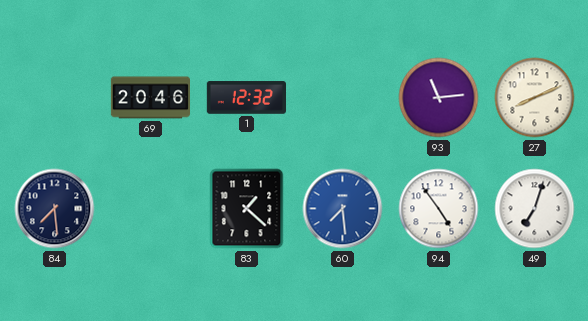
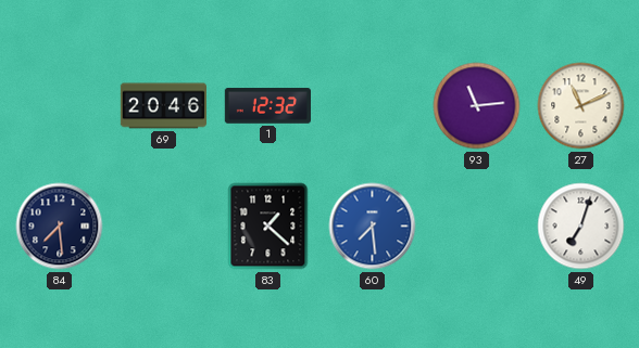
27: 8:11 -> 11:11
94: 4:54 -> none
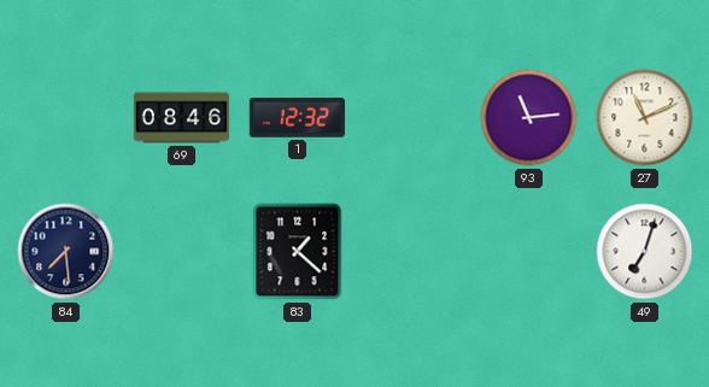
69: 20:46 -> 08:46
60: 7:29 -> none
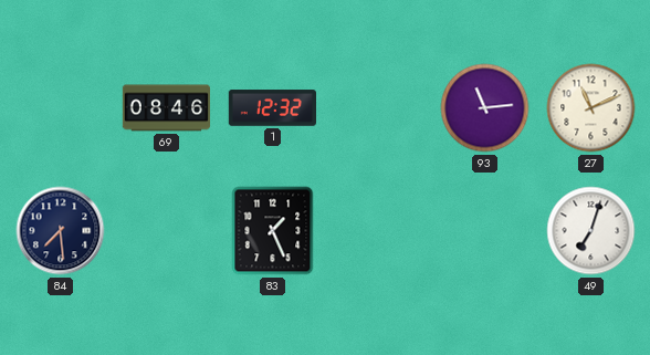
83: 1:22 -> 1:26
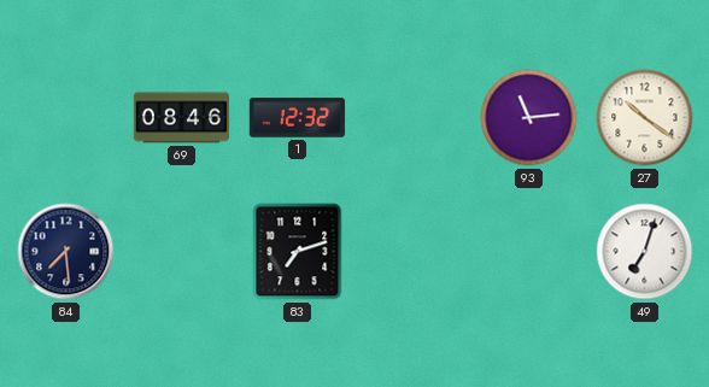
27: 11:11 -> 10:21
83: 1:26 -> 7:12
